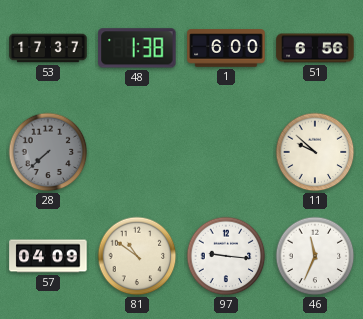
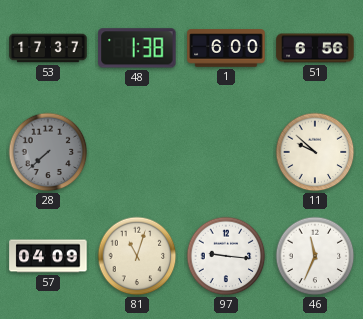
81: 10:51 -> 11:03
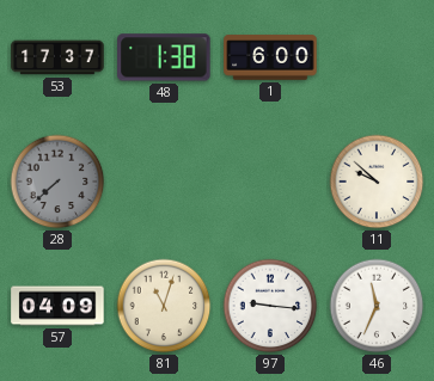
51: 6:56 -> none
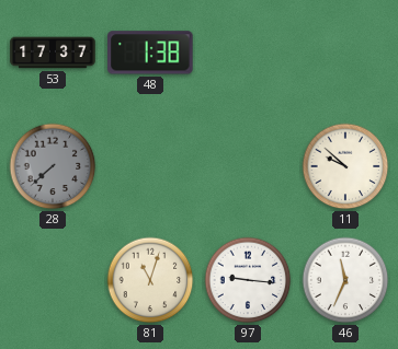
1: 6:00 -> none
57: 04:09 -> none
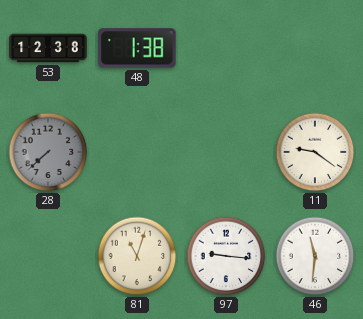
53: 17:37 -> 12:38
11: 9:52 -> 9:21
46: 11:34 -> 11:31
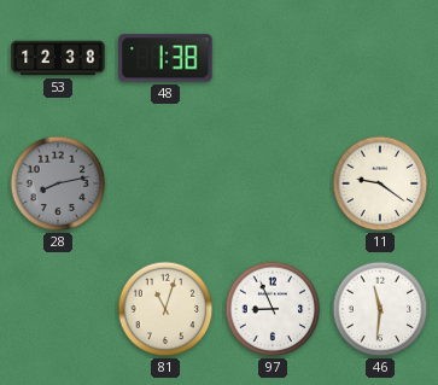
28: 7:38 -> 8:13
97: 9:16 -> 8:56
